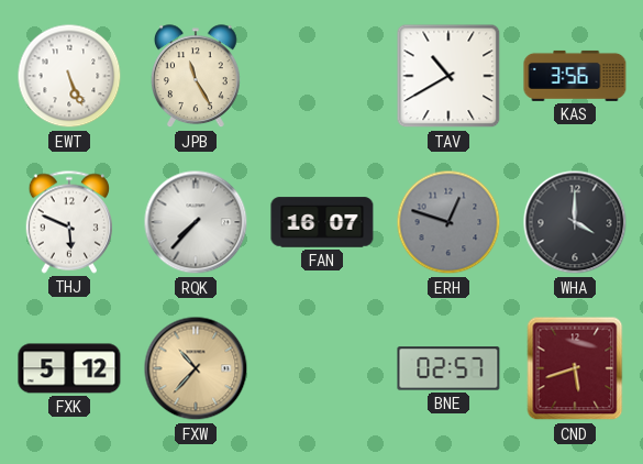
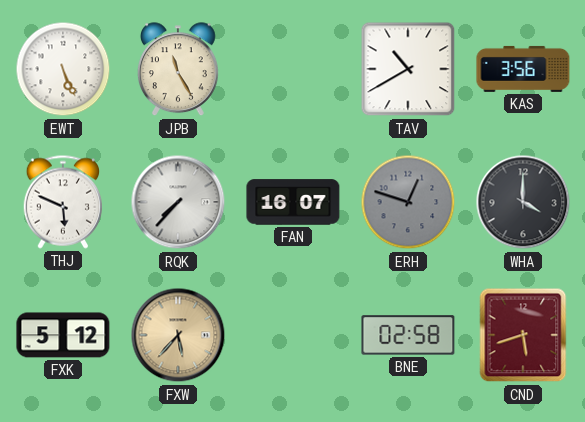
FXW: 10:37 -> 5:37
BNE: 02:57 -> 02:58
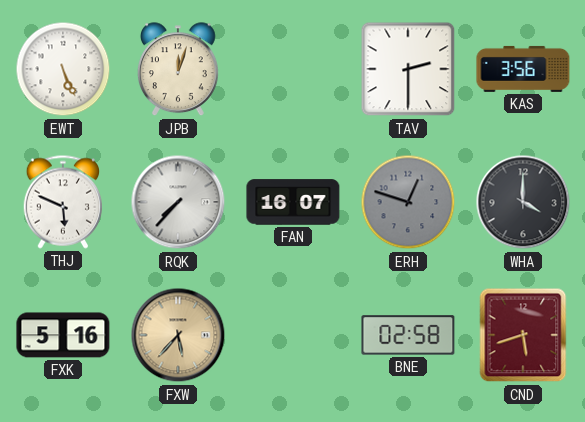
JPB: 11:25 -> 12:03
TAV: 10:40 -> 2:30
FXK: 5:12 -> 5:16
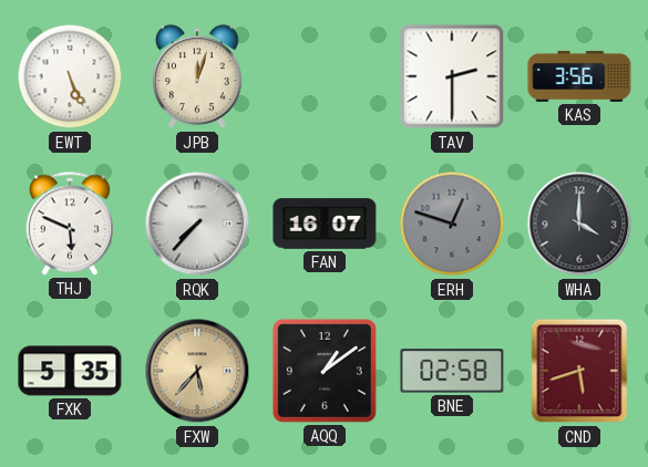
FXK: 5:16 -> 5:35
AQQ: none -> 1:09
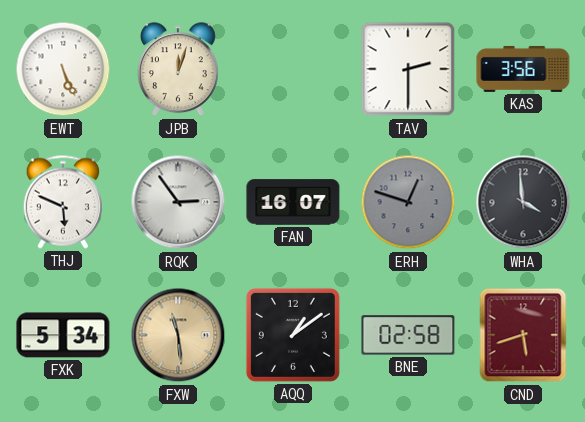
RQK: 7:37 -> 2:54
WHA: 4:00 -> 3:59
FXK: 5:35 -> 5:34
FXW: 5:37 -> 11:29
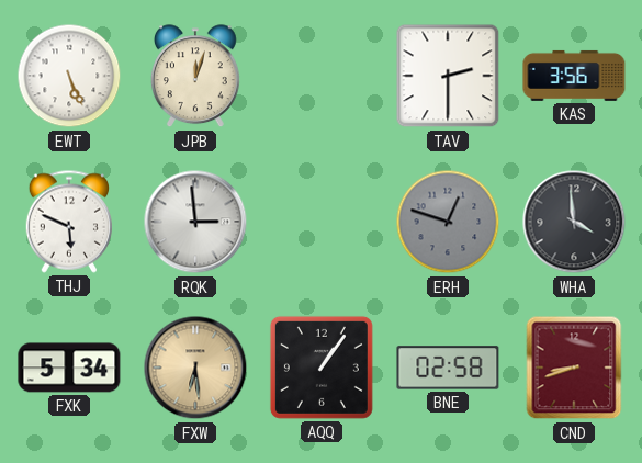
RQK: 2:54 -> 2:59
FAN: 16:07 -> none
FXW: 11:29 -> 6:29
AQQ: 1:09 -> 1:06
CND: 5:42 -> 8:42
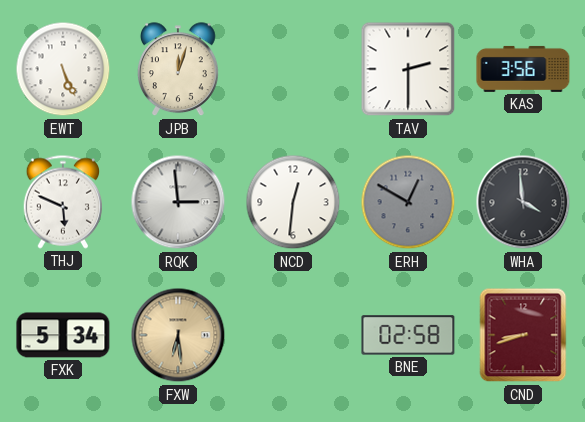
NCD: none -> 12:31
ERH: 12:48 -> 12:50
AQQ: 1:06 -> none
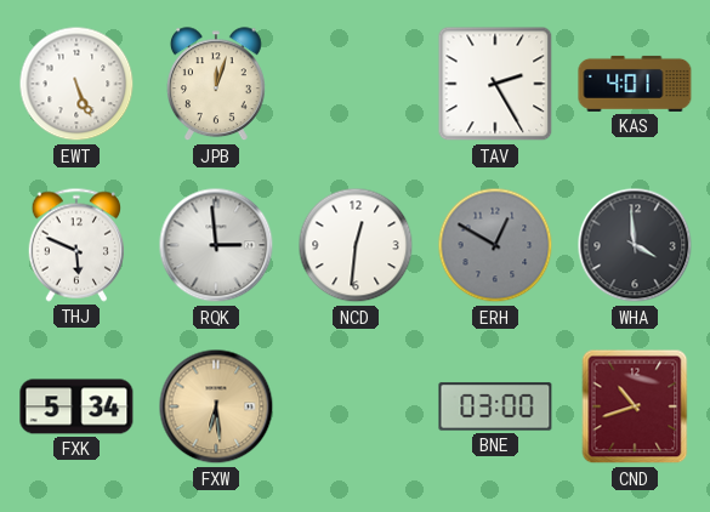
TAV: 2:30 -> 2:25
KAS: 3:56 -> 4:01
BNE: 02:58 -> 03:00
CND: 8:42 -> 10:42
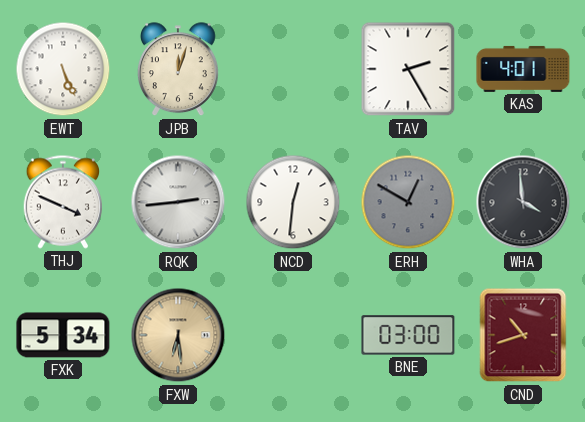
THJ: 5:49 -> 3:49
RQK: 2:59 -> 2:44
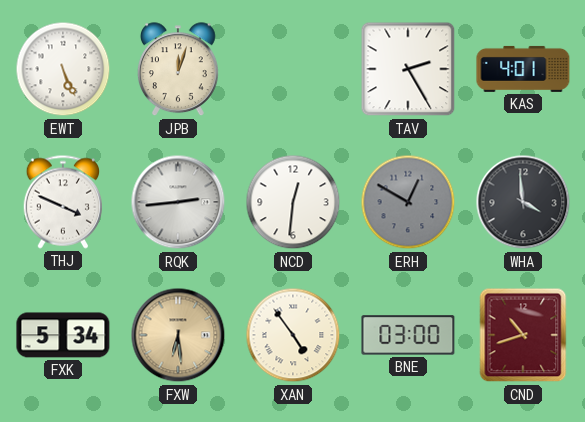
XAN: none -> 4:54
